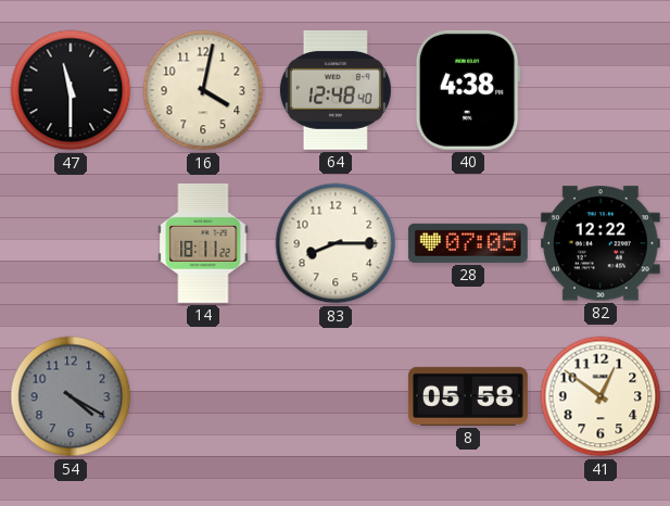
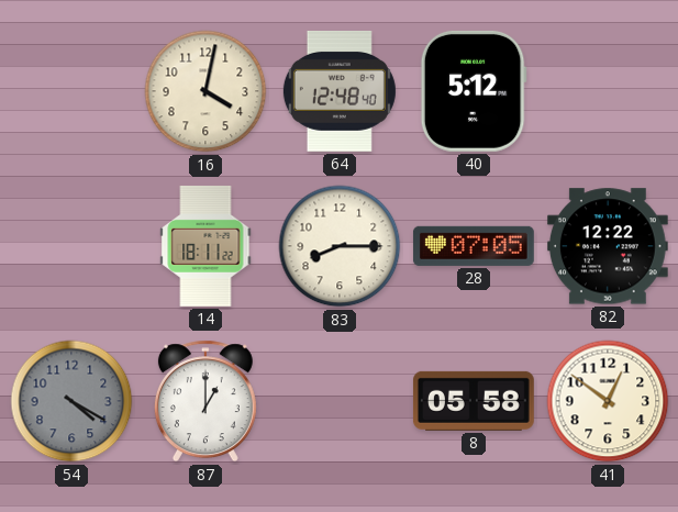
47: 11:30 -> none
40: 4:38 -> 5:12
87: none -> 1:00
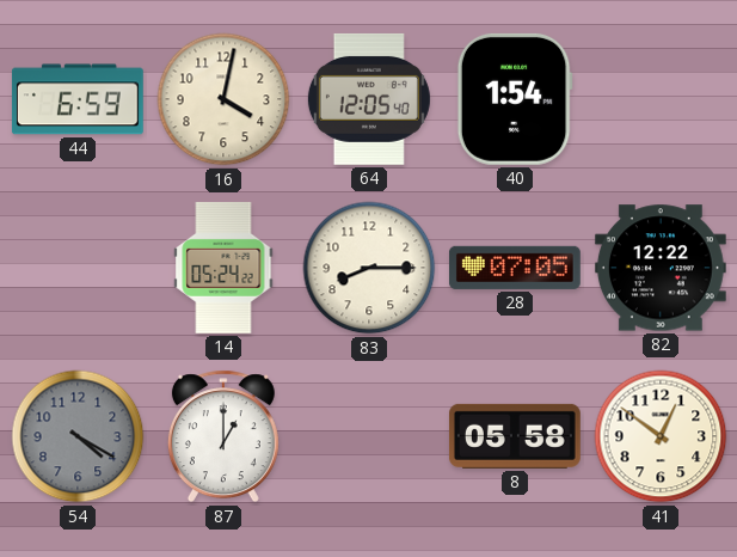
44: none -> 6:59
64: 12:48 -> 12:05
40: 5:12 -> 1:54
14: 18:11 -> 05:24
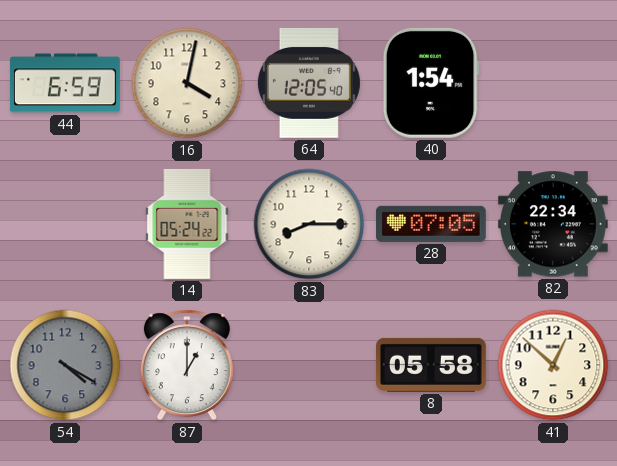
82: 12:22 -> 22:34
41: 12:51 -> 12:52
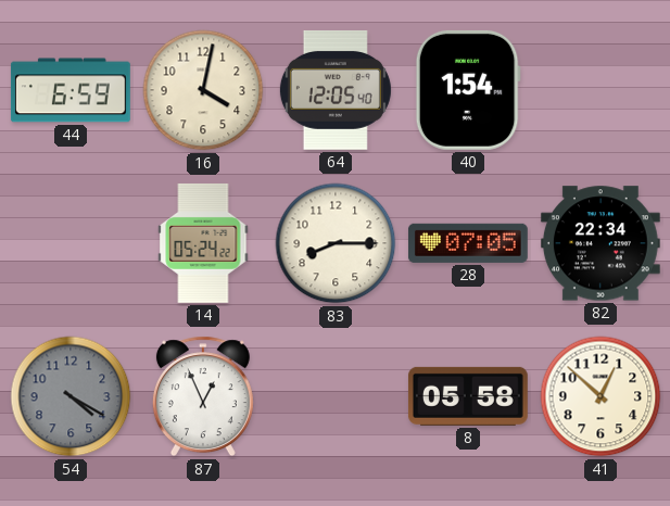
87: 1:00 -> 12:56
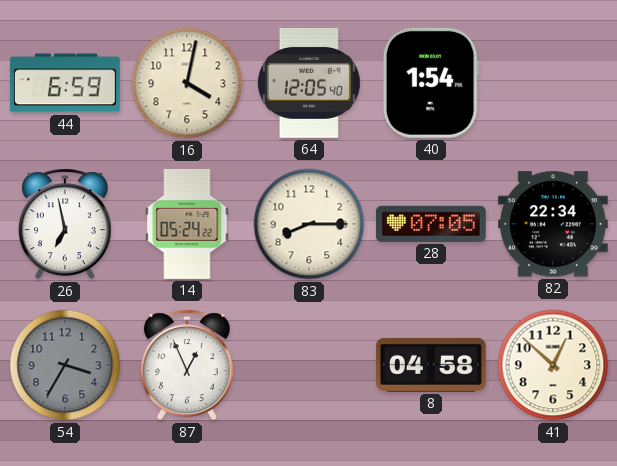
26: none -> 6:58
54: 4:20 -> 3:35
8: 05:58 -> 04:58
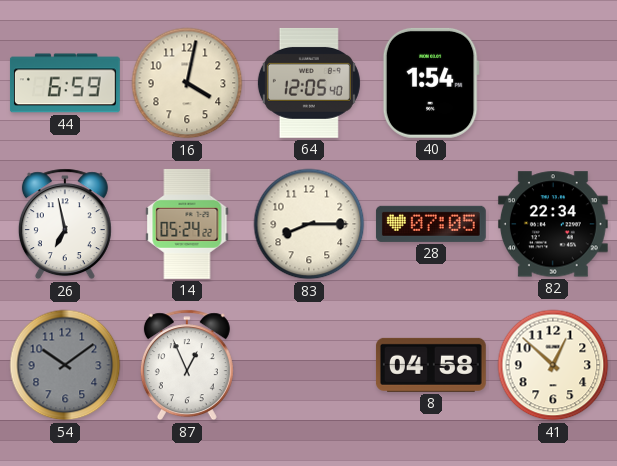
54: 3:35 -> 10:09
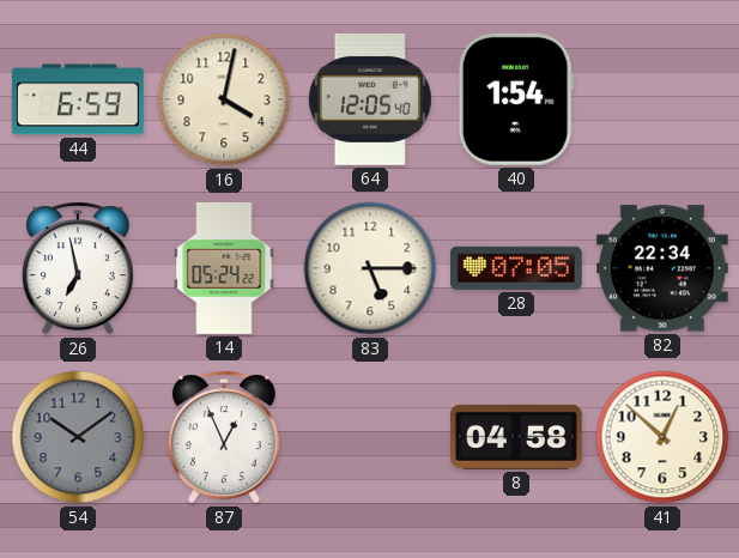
83: 8:15 -> 5:15
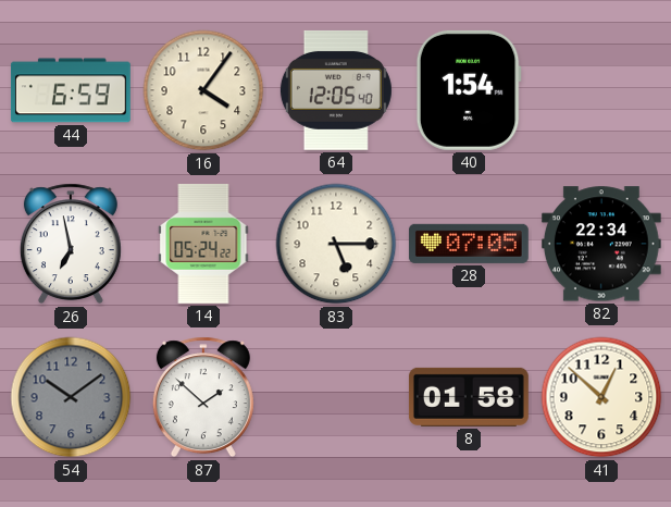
16: 4:02 -> 4:06
87: 12:56 -> 1:52
8: 04:58 -> 01:58
